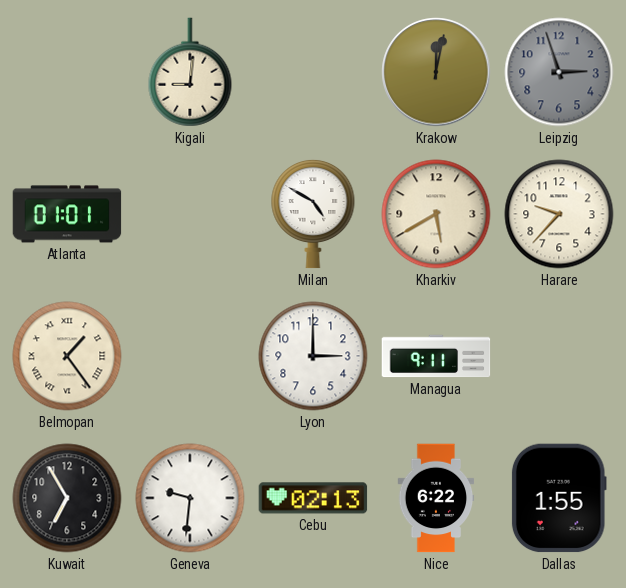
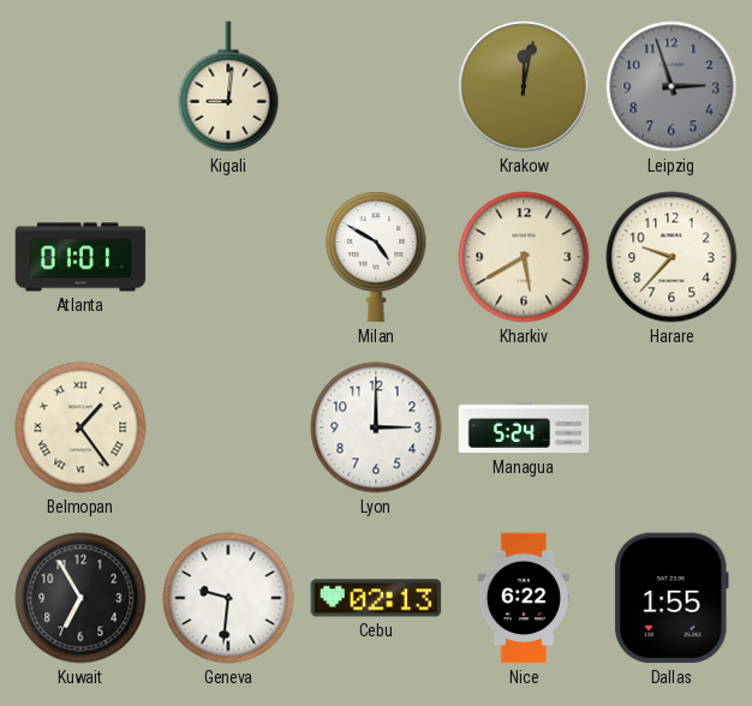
Managua: 9:11 -> 5:24
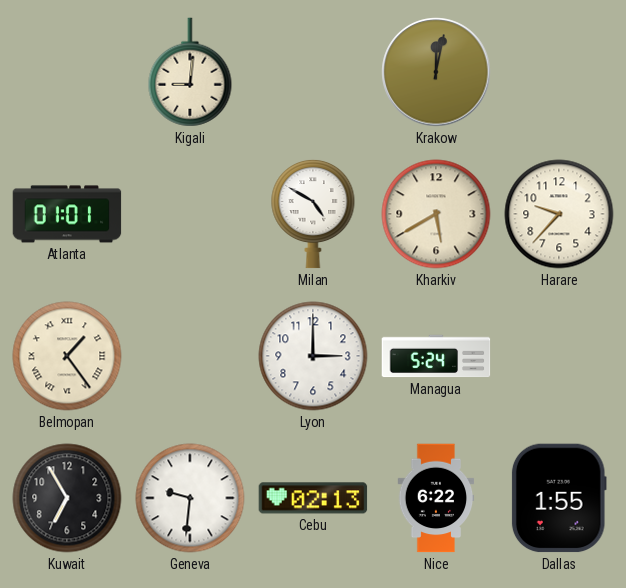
Leipzig: 2:57 -> none
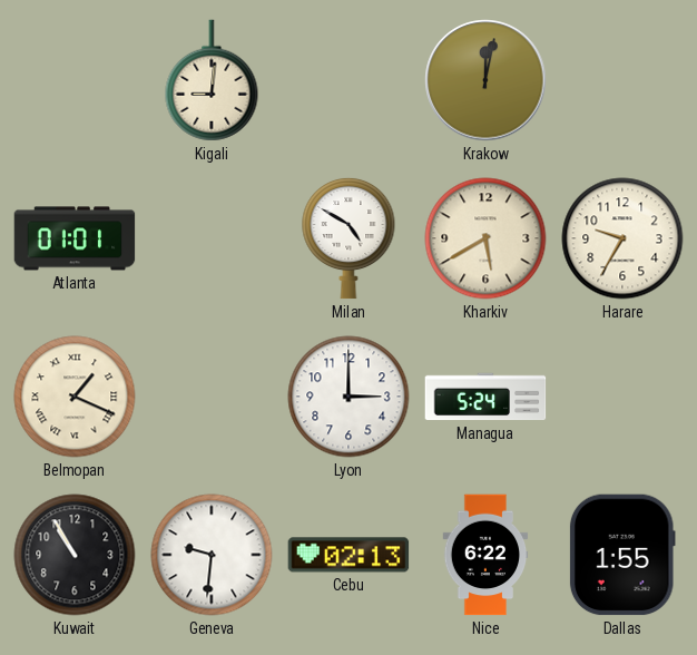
Harare: 9:37 -> 9:35
Belmopan: 1:24 -> 1:19
Kuwait: 6:55 -> 10:55
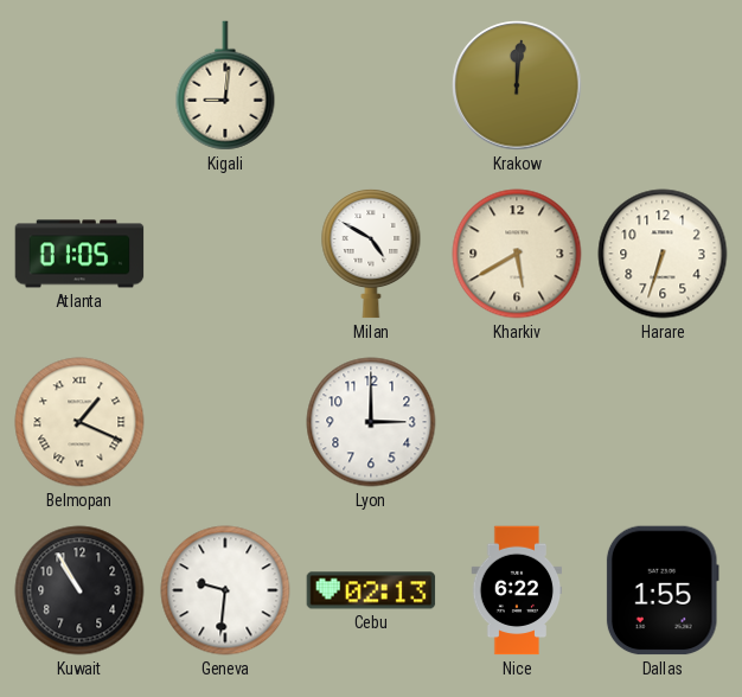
Krakow: 12:02 -> 12:01
Atlanta: 01:01 -> 01:05
Harare: 9:35 -> 6:33
Managua: 5:24 -> none
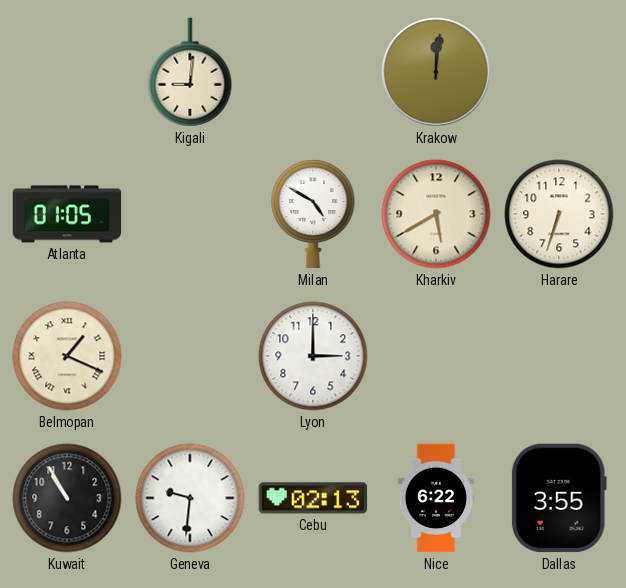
Dallas: 1:55 -> 3:55
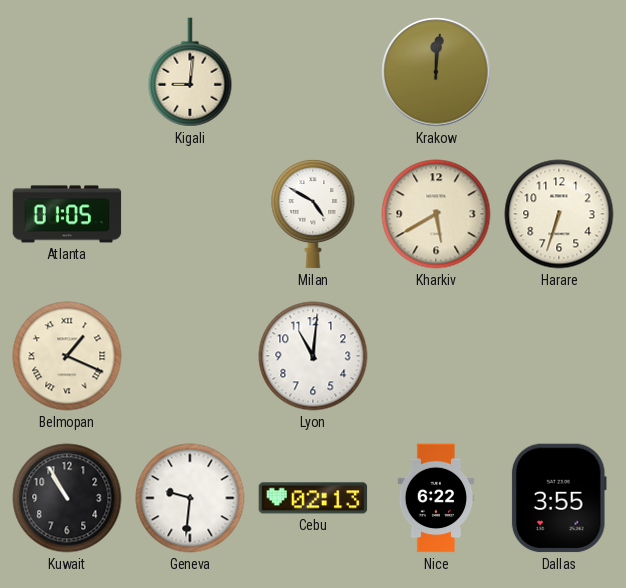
Lyon: 3:00 -> 11:01
